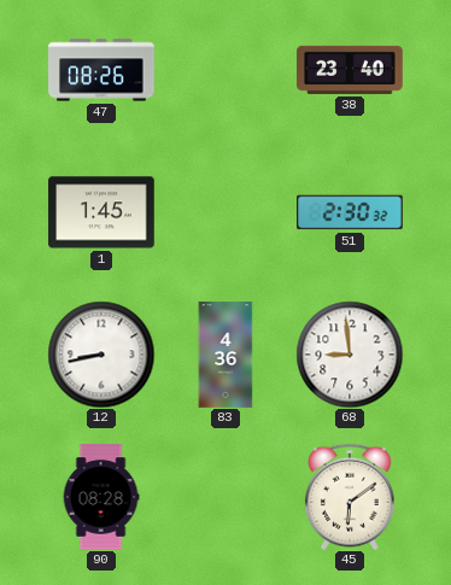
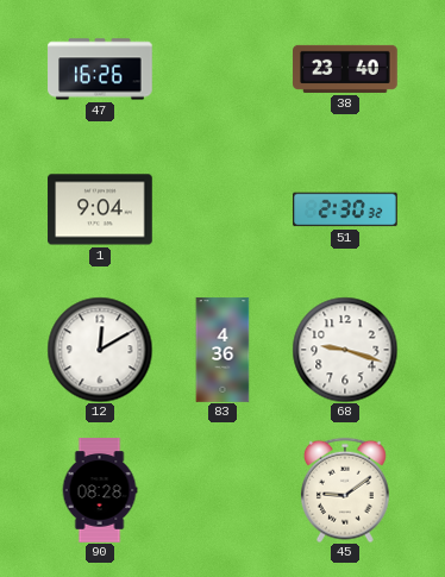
47: 08:26 -> 16:26
1: 1:45 -> 9:04
12: 8:43 -> 12:10
68: 8:59 -> 9:18
45: 6:09 -> 9:09
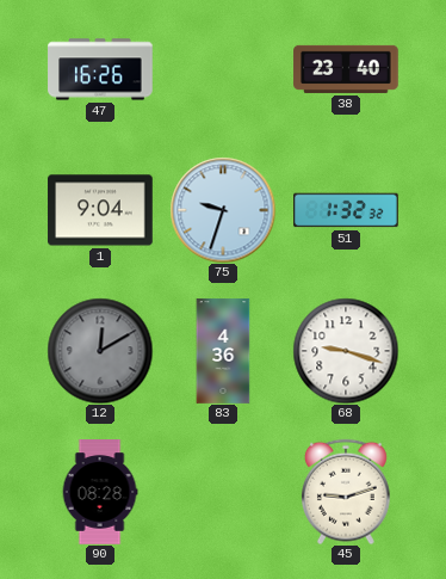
75: none -> 9:33
51: 2:30 -> 1:32
12 dial: white -> grey
45: 9:09 -> 9:12
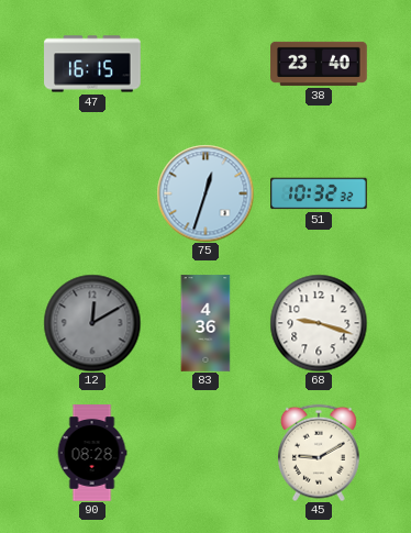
47: 16:26 -> 16:15
1: 9:04 -> none
75: 9:33 -> 12:33
51: 1:32 -> 10:32
45: 9:12 -> 9:10
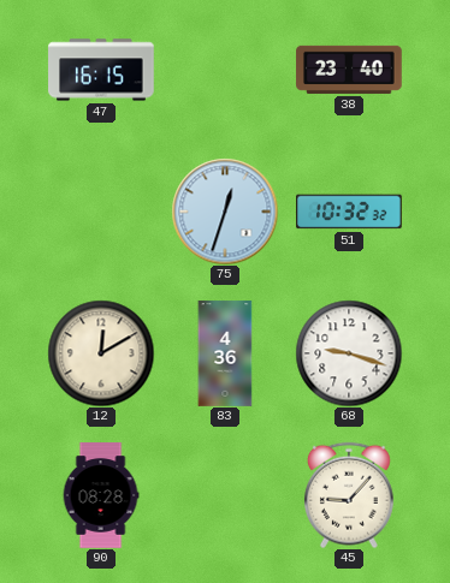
12 dial: grey -> cream
45: 9:10 -> 9:07
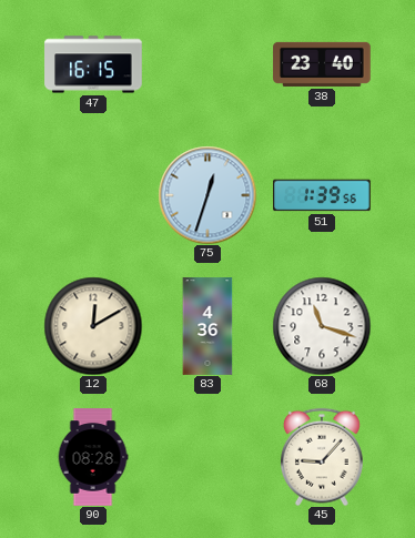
51: 10:32 -> 1:39
68: 9:18 -> 11:18
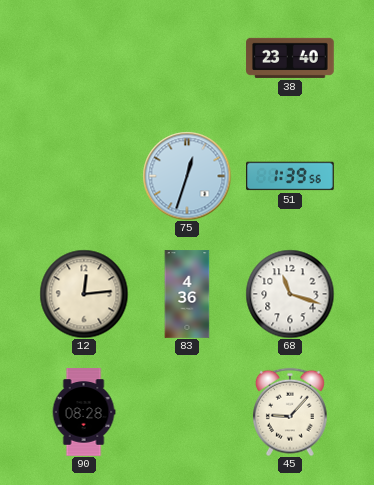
47: 16:15 -> none
12: 12:10 -> 12:14
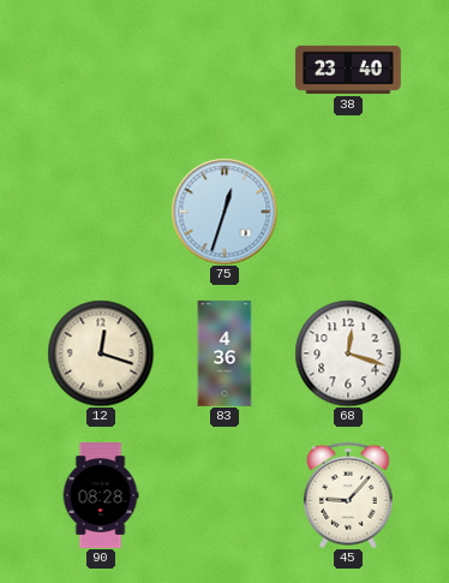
51: 1:39 -> none
12: 12:14 -> 12:18
68: 11:18 -> 12:18
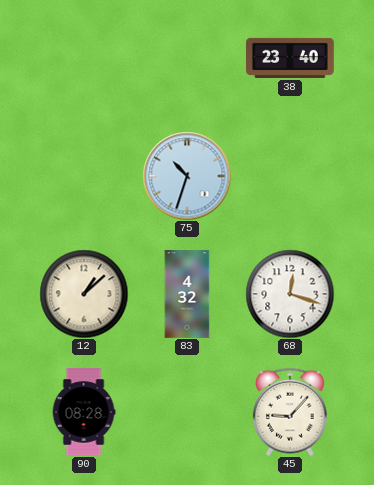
75: 12:33 -> 10:33
12: 12:18 -> 1:08
83: 4:36 -> 4:32
